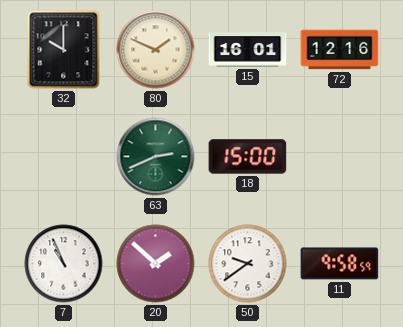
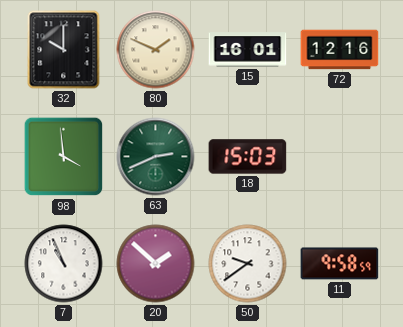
98: none -> 3:59
18: 15:00 -> 15:03
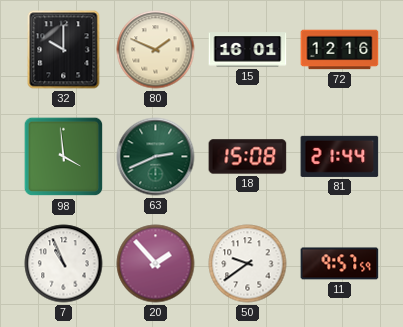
18: 15:03 -> 15:08
81: none -> 21:44
20: 1:52 -> 1:53
11: 9:58 -> 9:57
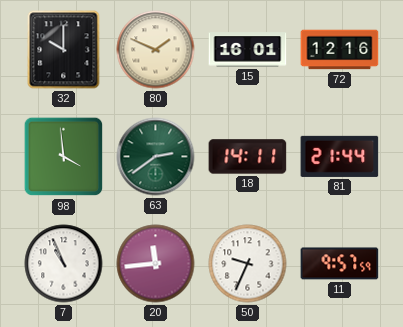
63: 2:41 -> 2:39
18: 15:08 -> 14:11
20: 1:53 -> 11:44
50: 9:39 -> 9:34
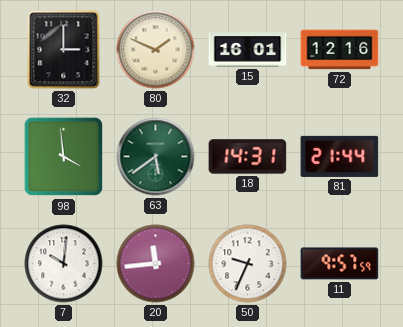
32: 10:00 -> 3:00
63: 2:39 -> 5:39
18: 14:11 -> 14:31
7: 10:56 -> 10:01
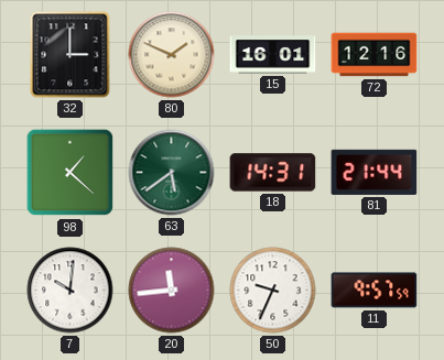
98: 3:59 -> 1:22
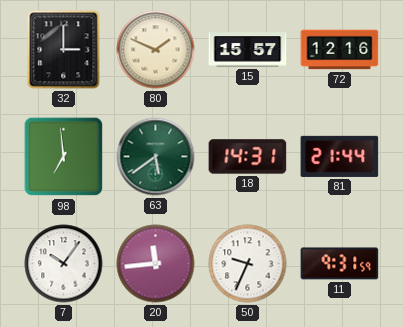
15: 16:01 -> 15:57
98: 1:22 -> 6:59
7: 10:01 -> 10:06
11: 9:57 -> 9:31
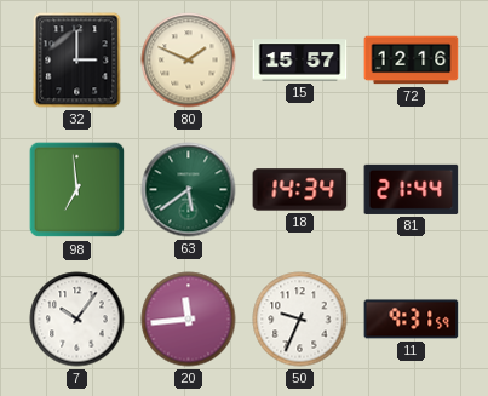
18: 14:31 -> 14:34
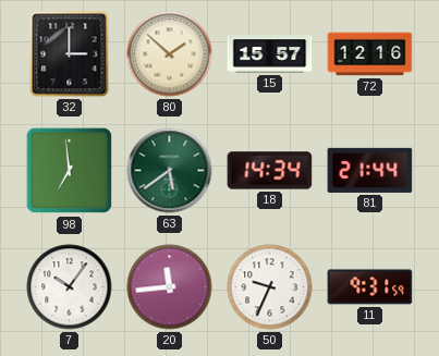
80: 1:49 -> 1:52
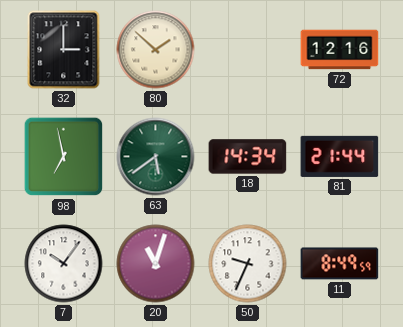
15: 15:57 -> none
98: 6:59 -> 6:58
20: 11:44 -> 11:03
11: 9:31 -> 8:49
